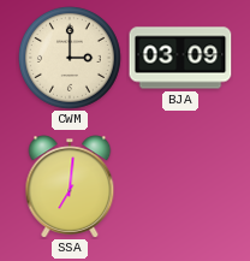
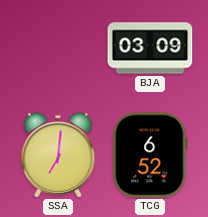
CWM: 3:00 -> none
TCG: none -> 6:52
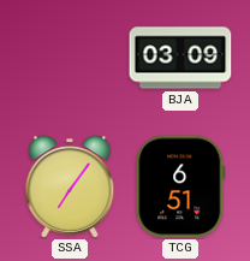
SSA: 7:01 -> 7:06
TCG: 6:52 -> 6:51
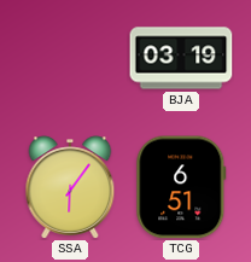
BJA: 03:09 -> 03:19
SSA: 7:06 -> 6:06
